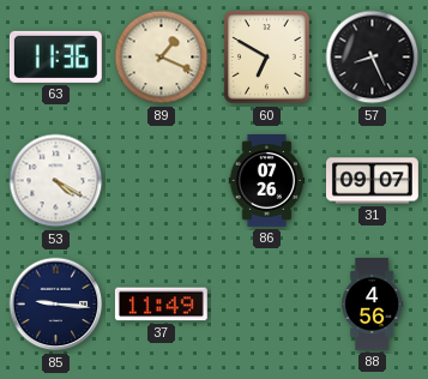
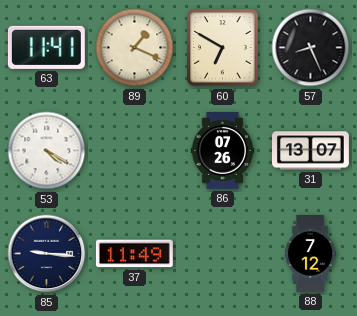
63: 11:36 -> 11:41
31: 09:07 -> 13:07
88: 4:56 -> 7:12
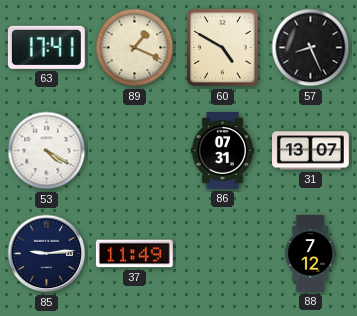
63: 11:41 -> 17:41
60: 6:50 -> 4:50
86: 07:26 -> 07:31
85: 9:16 -> 9:14
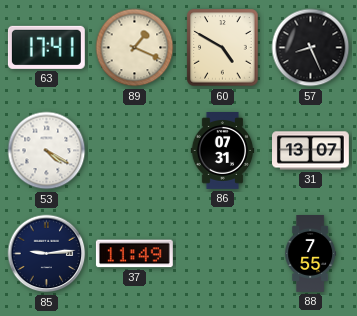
88: 7:12 -> 7:55
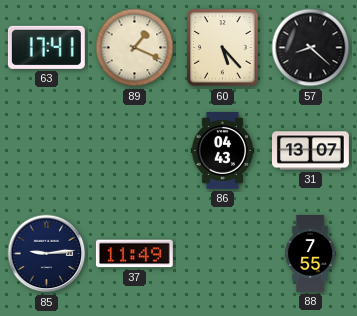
60: 4:50 -> 5:23
57: 8:26 -> 8:22
53: 4:20 -> none
86: 07:31 -> 04:43
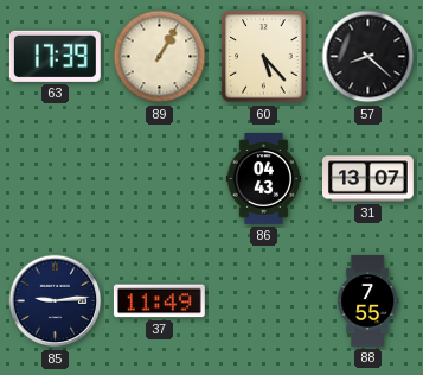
63: 17:41 -> 17:39
89: 1:19 -> 1:05
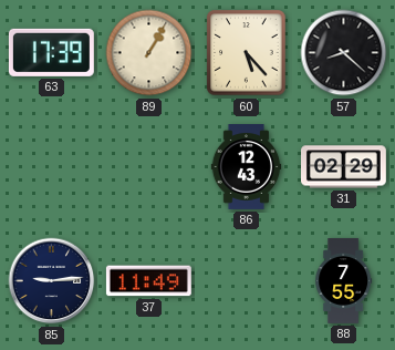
86: 04:43 -> 12:43
31: 13:07 -> 02:29
